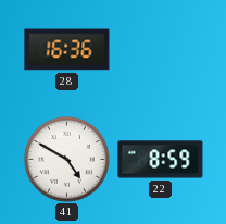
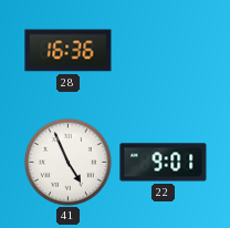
41: 4:50 -> 4:56
22: 8:59 -> 9:01
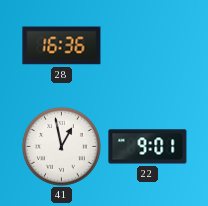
41: 4:56 -> 12:58
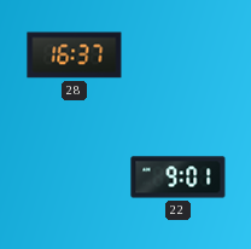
28: 16:36 -> 16:37
41: 12:58 -> none
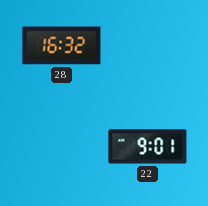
28: 16:37 -> 16:32
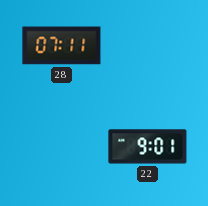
28: 16:32 -> 07:11
